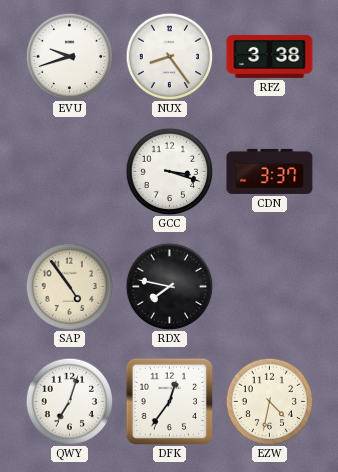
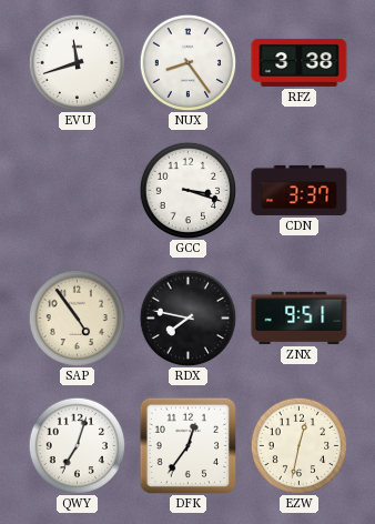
EVU: 9:42 -> 11:42
ZNX: none -> 9:51
EZW: 4:32 -> 12:32
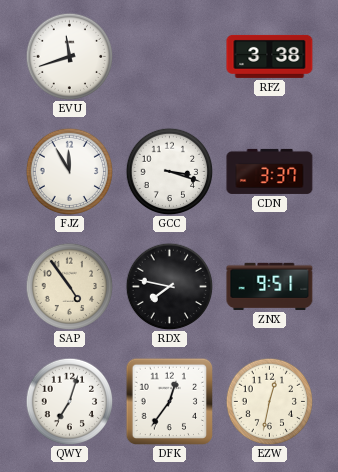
NUX: 8:24 -> none
FJZ: none -> 11:55
